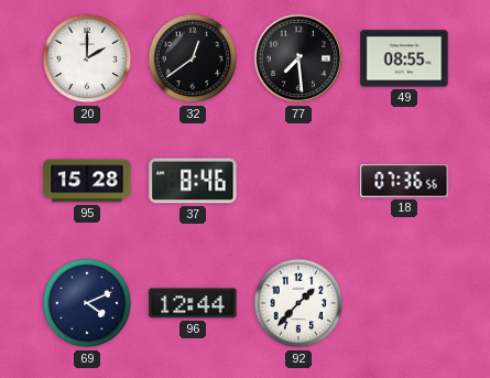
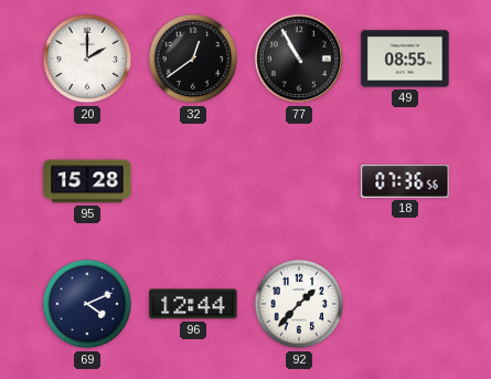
77: 7:29 -> 10:55
37: 8:46 -> none
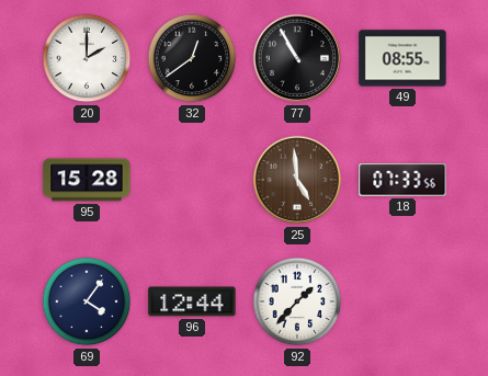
25: none -> 4:59
18: 07:36 -> 07:33
69: 4:11 -> 4:06
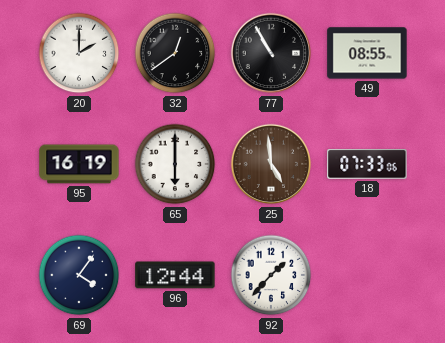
95: 15:28 -> 16:19
65: none -> 6:00
18: 07:33:56 -> 07:33:06
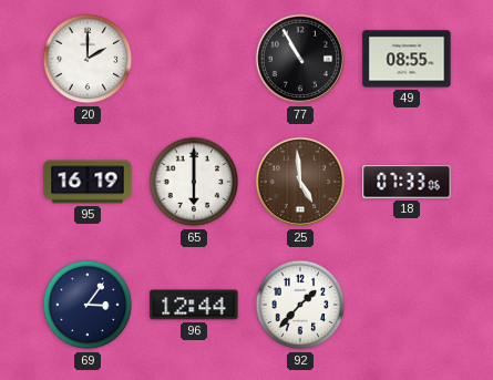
32: 12:39 -> none
69: 4:06 -> 3:06
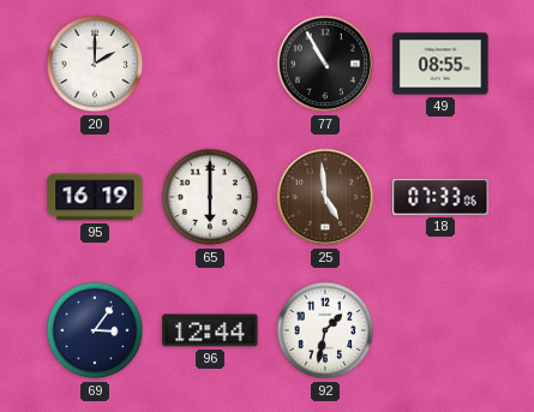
92: 1:37 -> 1:32
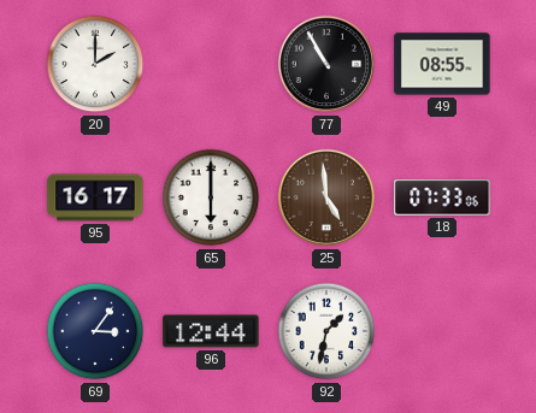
95: 16:19 -> 16:17
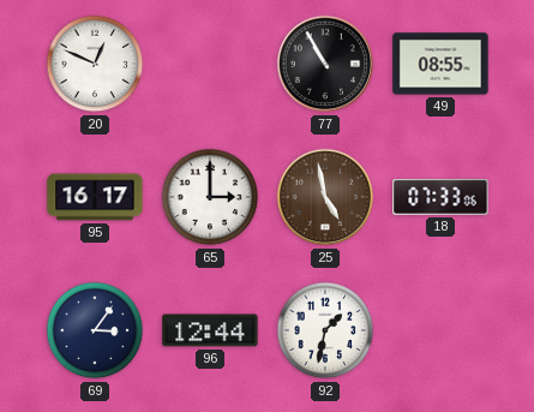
20: 2:00 -> 12:49
65: 6:00 -> 3:00
25: 4:59 -> 4:58
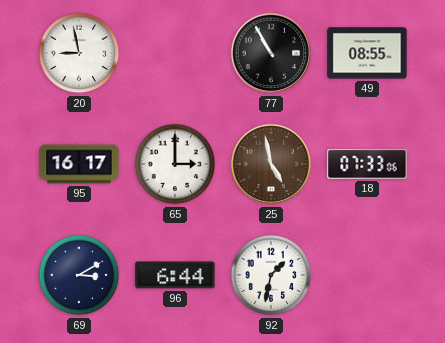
20: 12:49 -> 8:58
69: 3:06 -> 3:10
96: 12:44 -> 6:44
